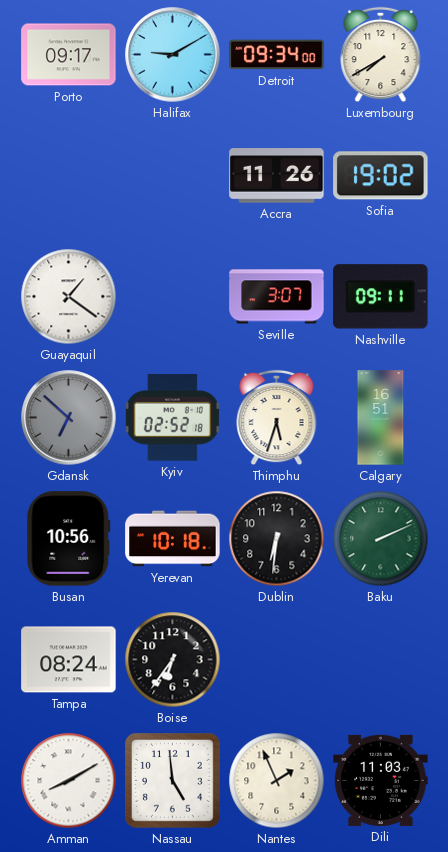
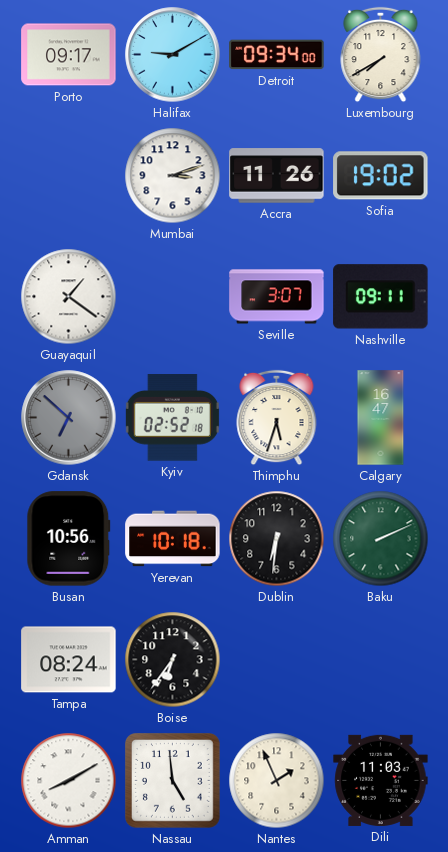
Mumbai: none -> 3:12
Calgary: 16:51 -> 16:47
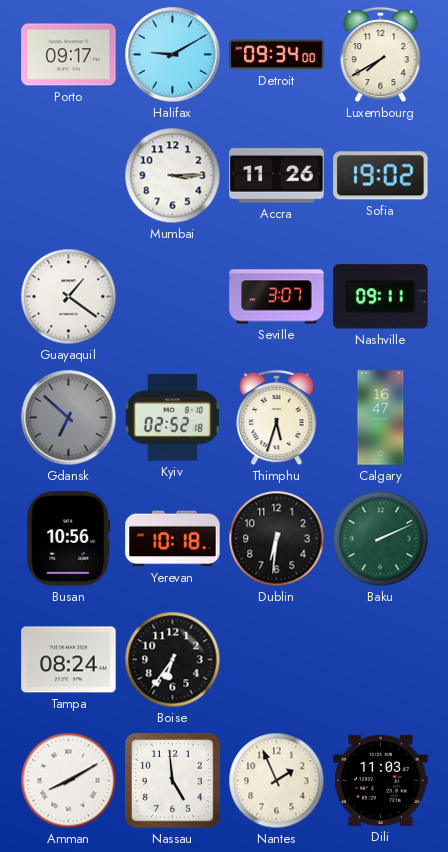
Mumbai: 3:12 -> 3:15
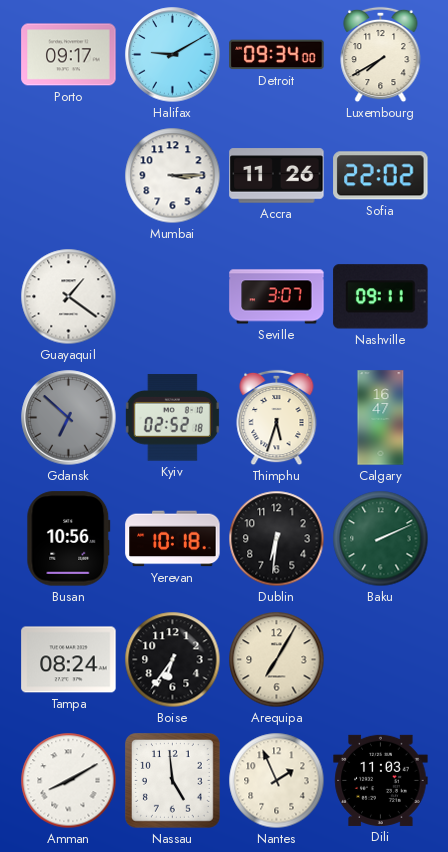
Sofia: 19:02 -> 22:02
Arequipa: none -> 7:05
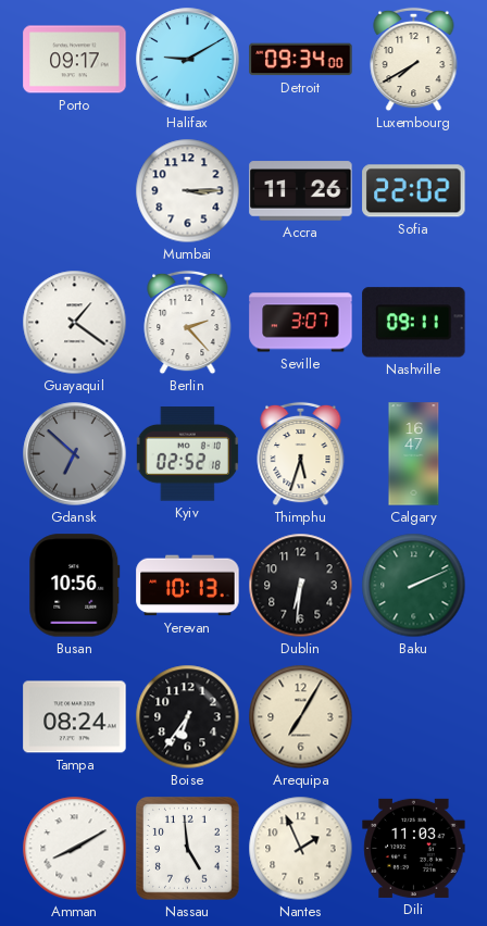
Berlin: none -> 2:23
Yerevan: 10:18 -> 10:13
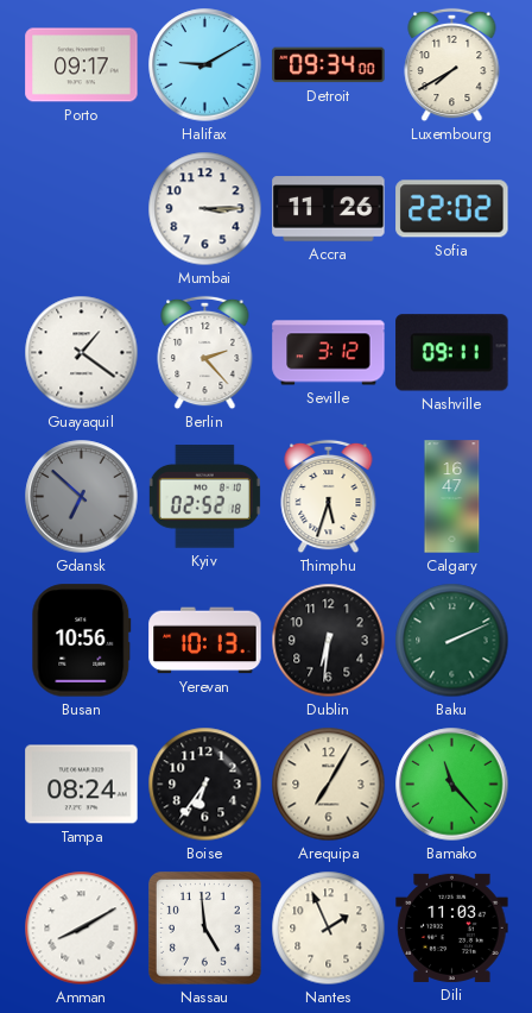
Seville: 3:07 -> 3:12
Bamako: none -> 11:23
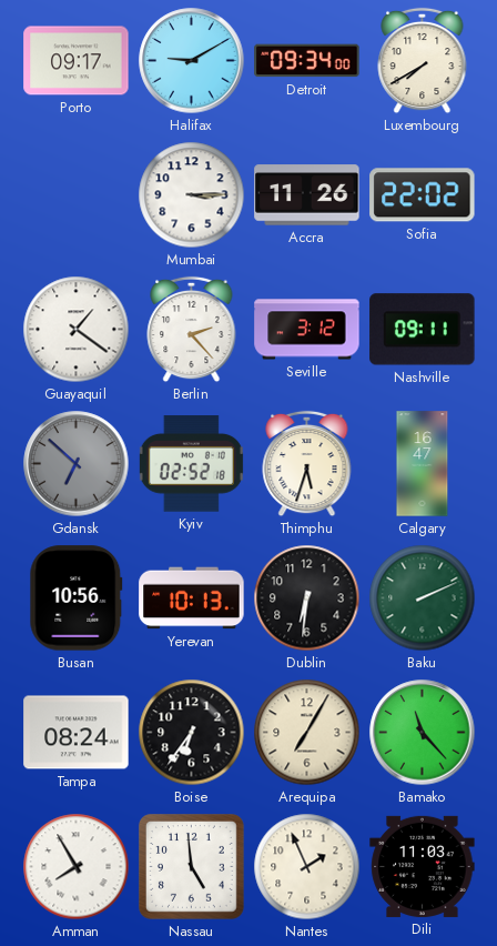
Amman: 8:10 -> 7:55
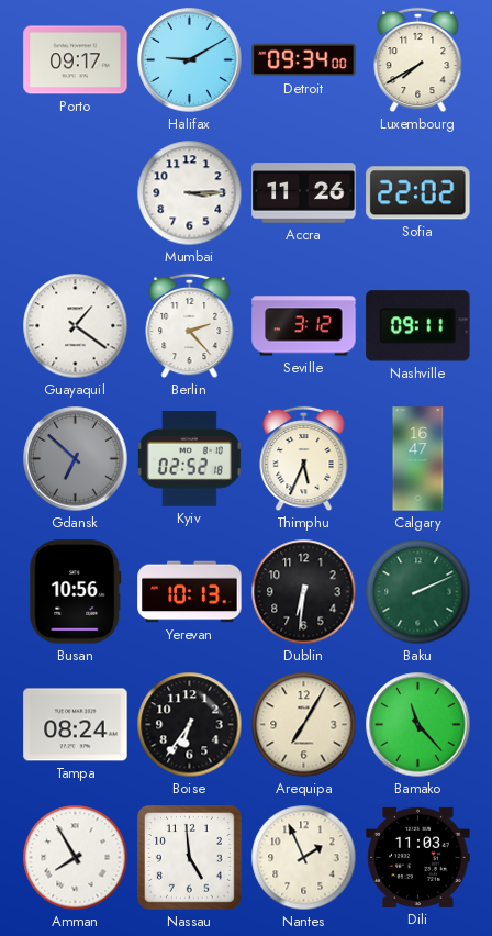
Thimphu: 5:33 -> 5:34
